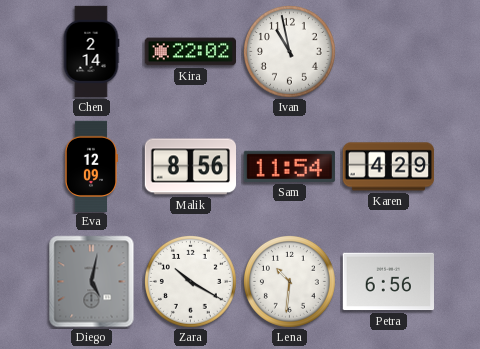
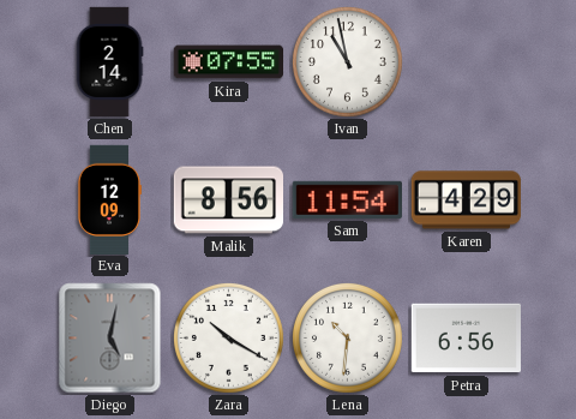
Kira: 22:02 -> 07:55
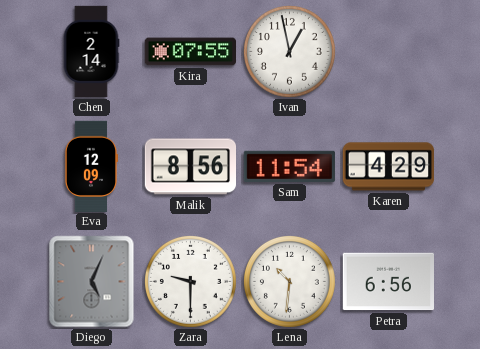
Ivan: 10:58 -> 12:58
Diego: 5:02 -> 5:04
Zara: 10:20 -> 9:30
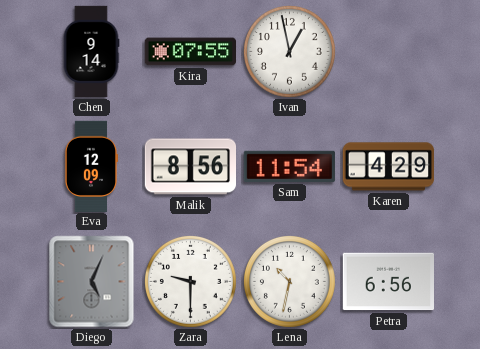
Chen: 2:14 -> 9:14
Lena: 10:31 -> 10:32
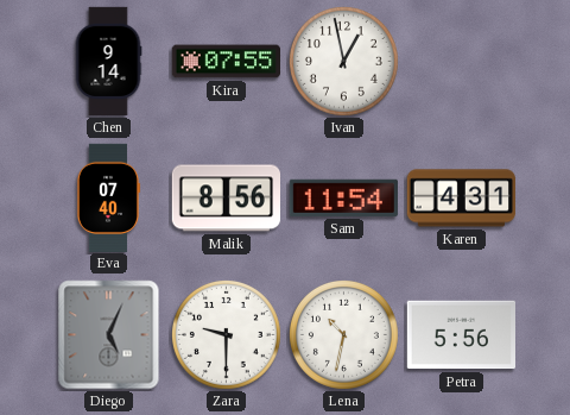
Eva: 12:09 -> 07:40
Karen: 4:29 -> 4:31
Petra: 6:56 -> 5:56
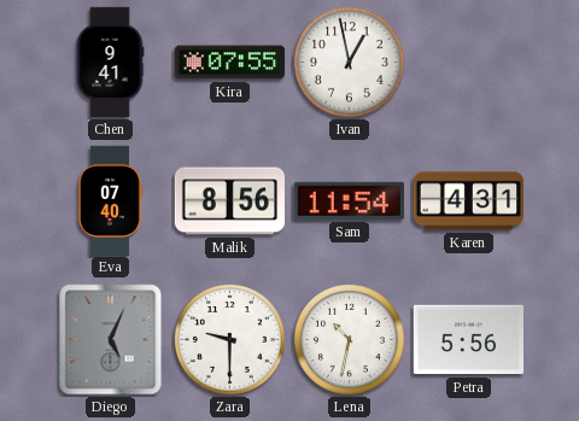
Chen: 9:14 -> 9:41
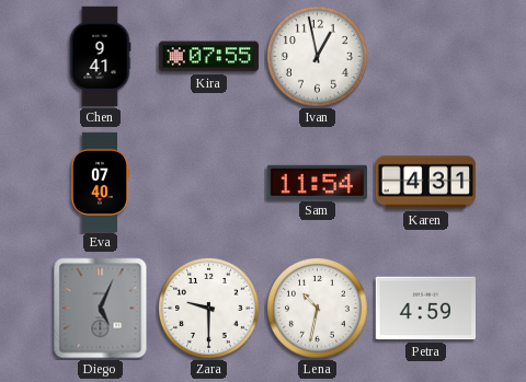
Malik: 8:56 -> none
Petra: 5:56 -> 4:59
